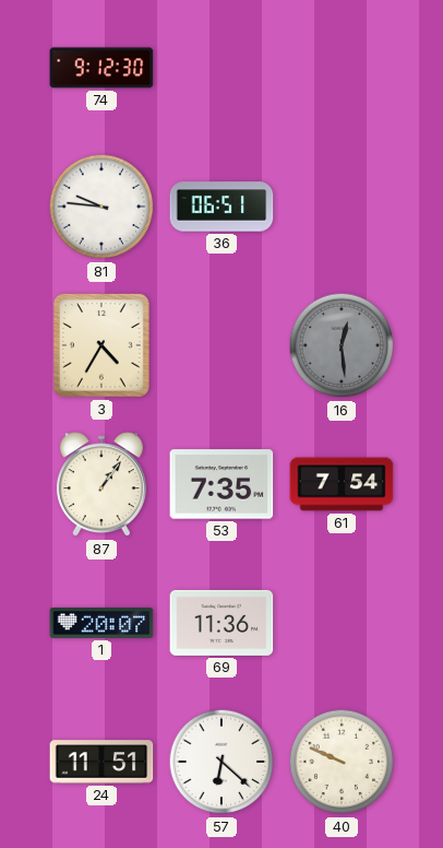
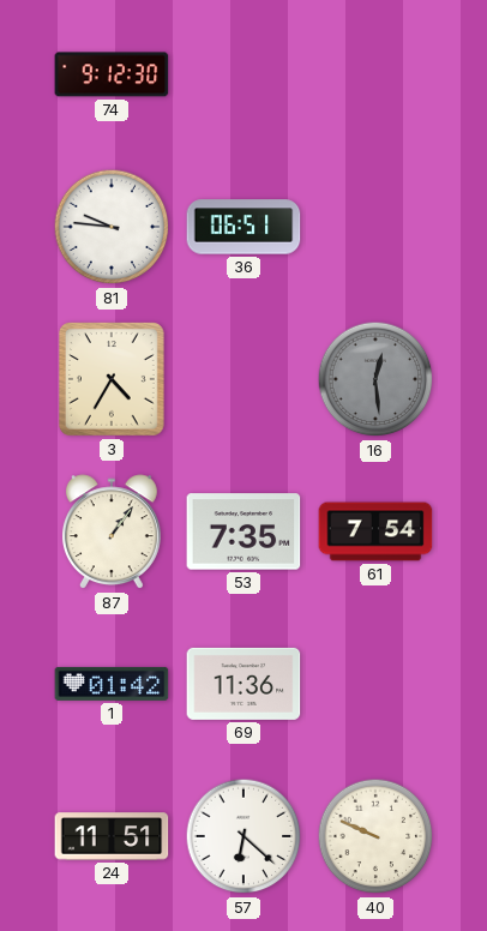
1: 20:07 -> 01:42
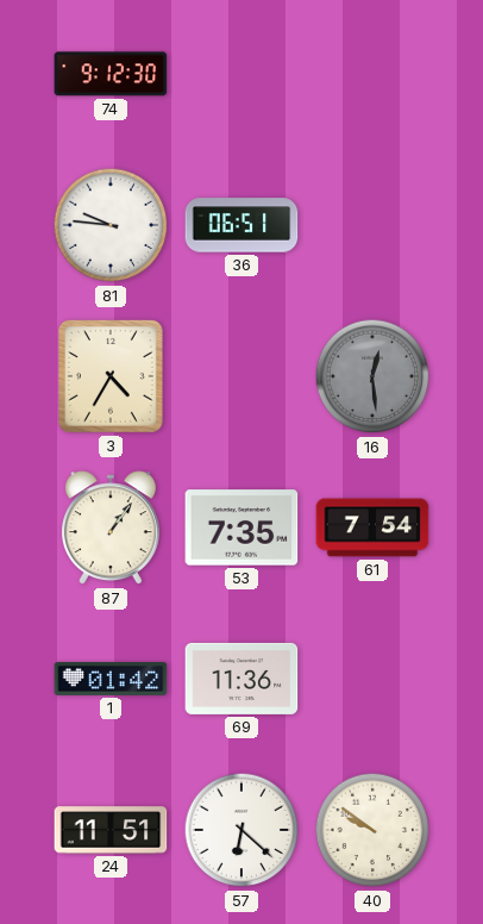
40: 9:49 -> 9:51
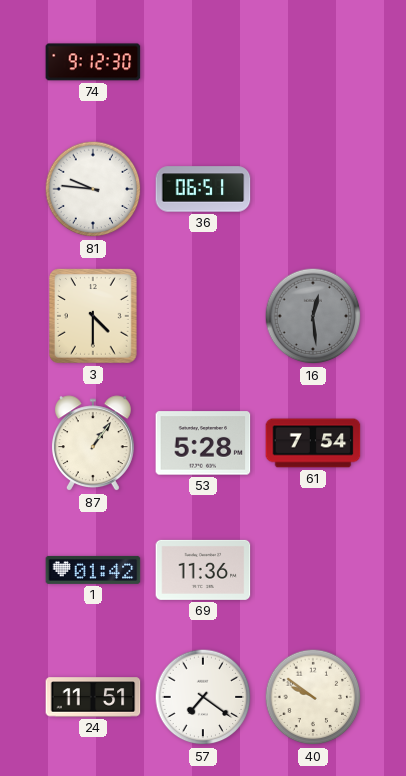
3: 4:35 -> 4:30
53: 7:35 -> 5:28
57: 6:22 -> 7:21
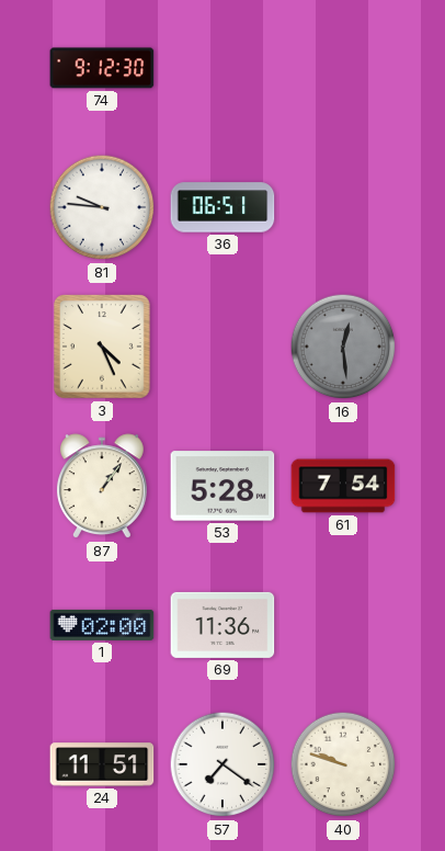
3: 4:30 -> 4:26
1: 01:42 -> 02:00
40: 9:51 -> 9:48
